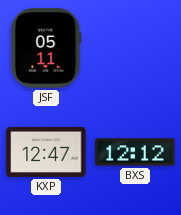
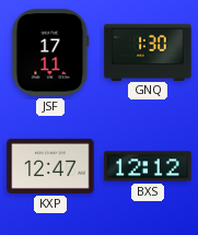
JSF: 05:11 -> 17:11
GNQ: none -> 1:30
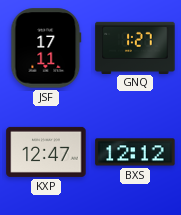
GNQ: 1:30 -> 1:27
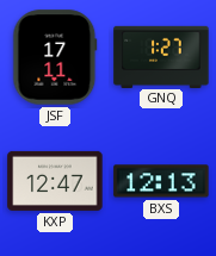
BXS: 12:12 -> 12:13
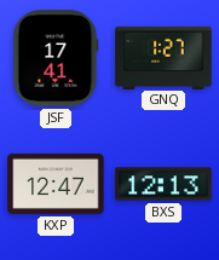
JSF: 17:11 -> 17:41
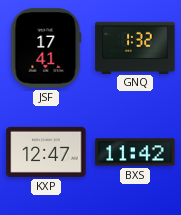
GNQ: 1:27 -> 1:32
BXS: 12:13 -> 11:42
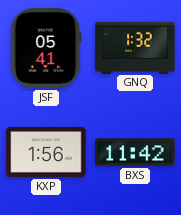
JSF: 17:41 -> 05:41
KXP: 12:47 -> 1:56
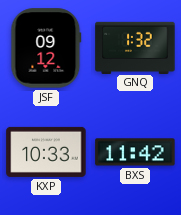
JSF: 05:41 -> 09:12
KXP: 1:56 -> 10:33
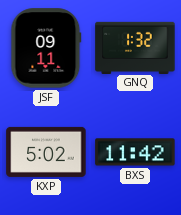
JSF: 09:12 -> 09:11
KXP: 10:33 -> 5:02
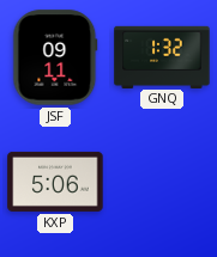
KXP: 5:02 -> 5:06
BXS: 11:42 -> none
